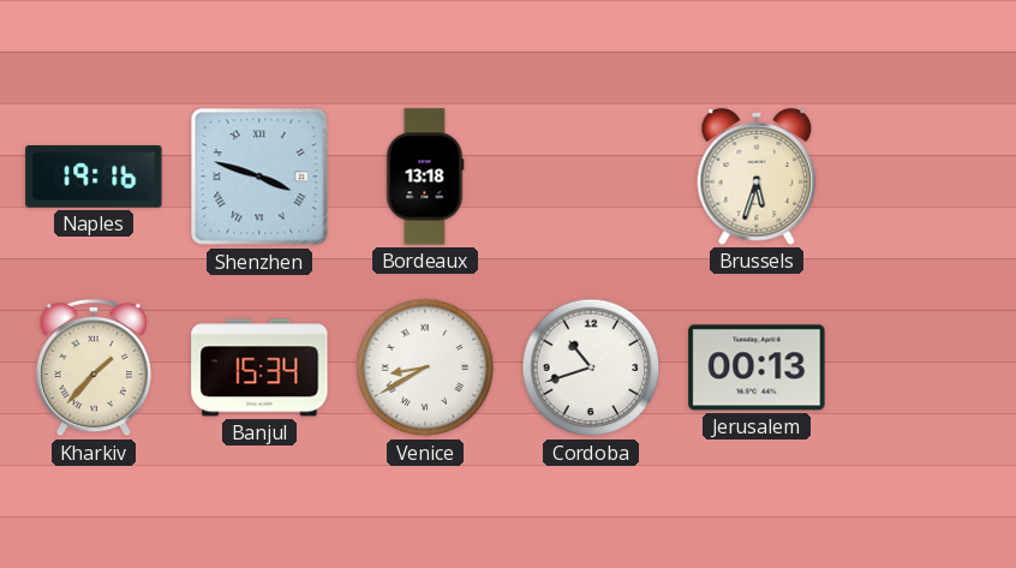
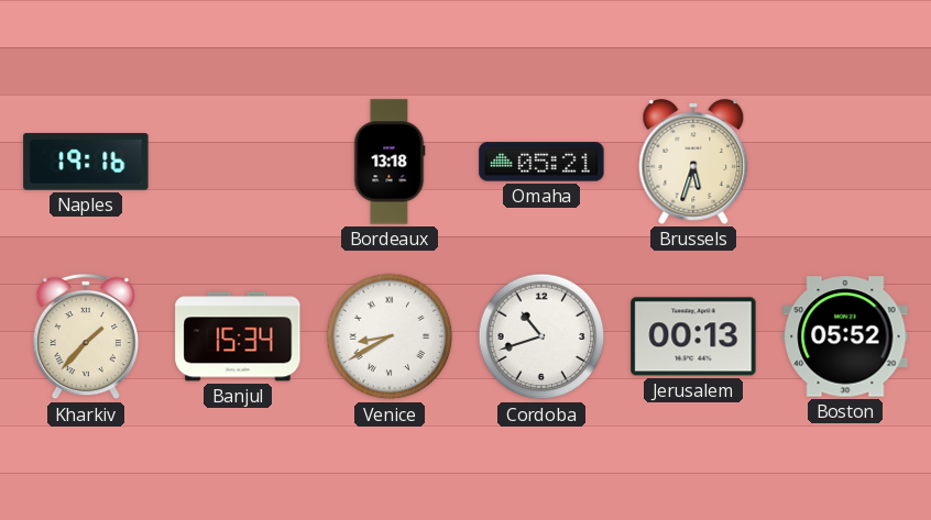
Shenzhen: 3:48 -> none
Omaha: none -> 05:21
Boston: none -> 05:52
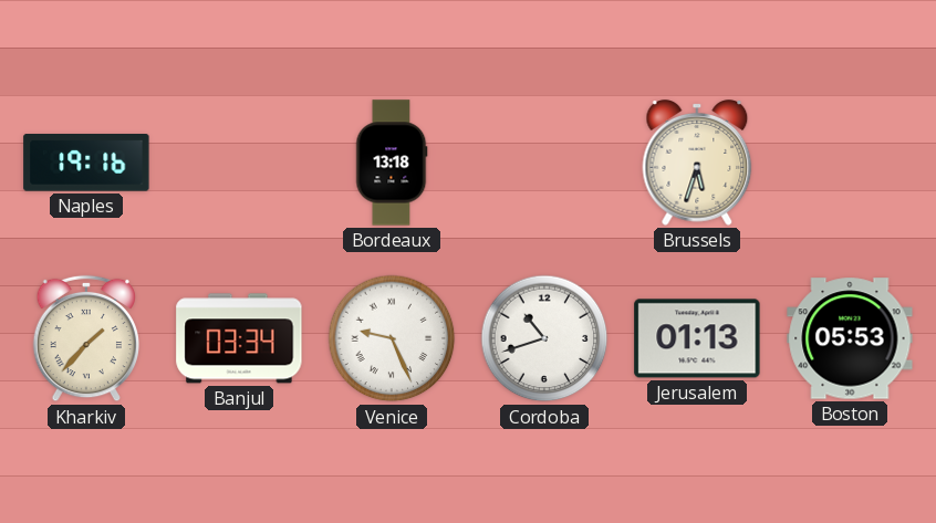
Omaha: 05:21 -> none
Banjul: 15:34 -> 03:34
Venice: 8:40 -> 9:26
Jerusalem: 00:13 -> 01:13
Boston: 05:52 -> 05:53
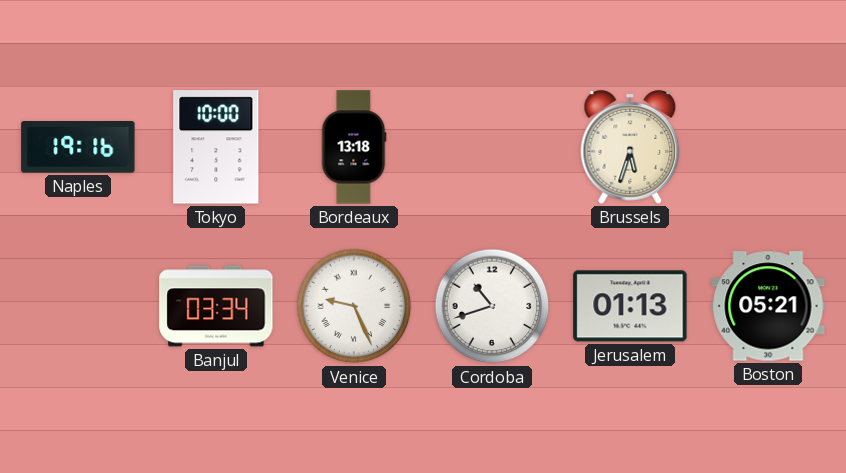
Tokyo: none -> 10:00
Kharkiv: 1:37 -> none
Boston: 05:53 -> 05:21
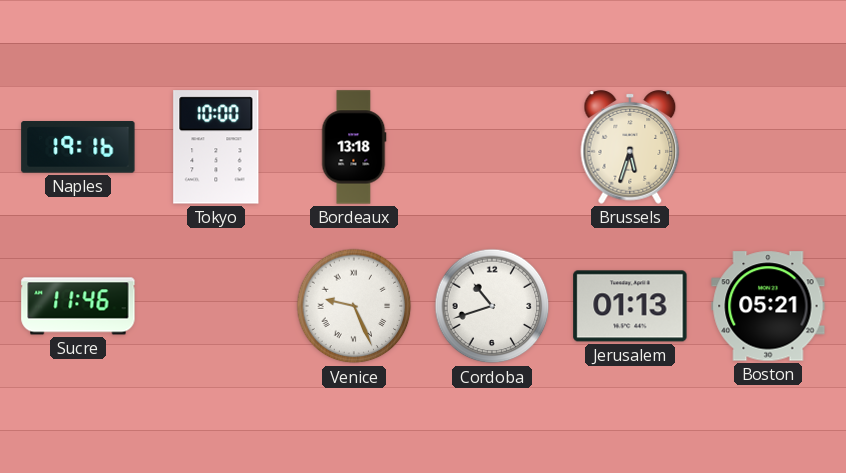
Sucre: none -> 11:46
Banjul: 03:34 -> none
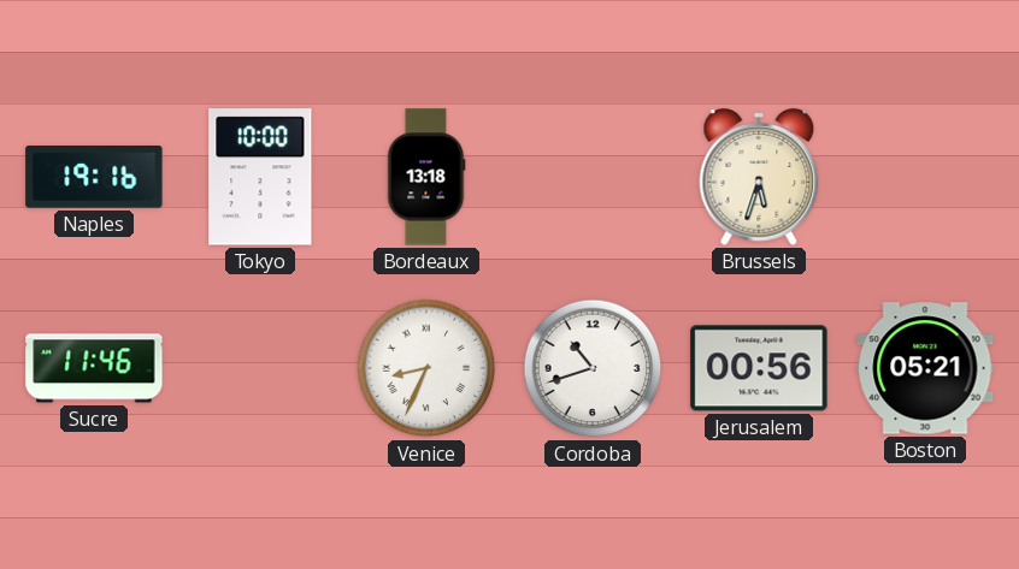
Venice: 9:26 -> 8:34
Jerusalem: 01:13 -> 00:56
